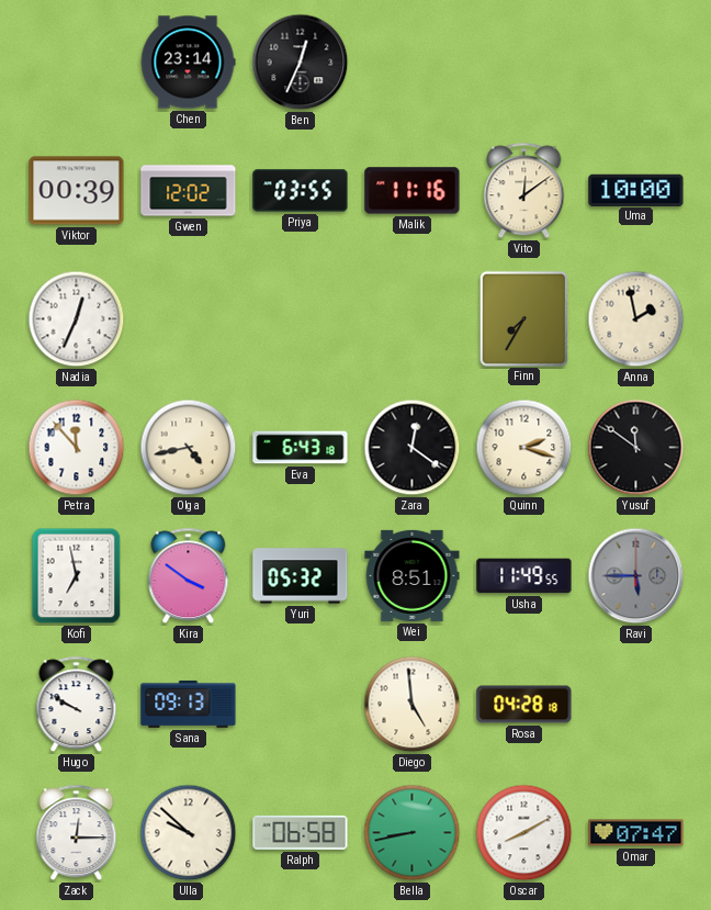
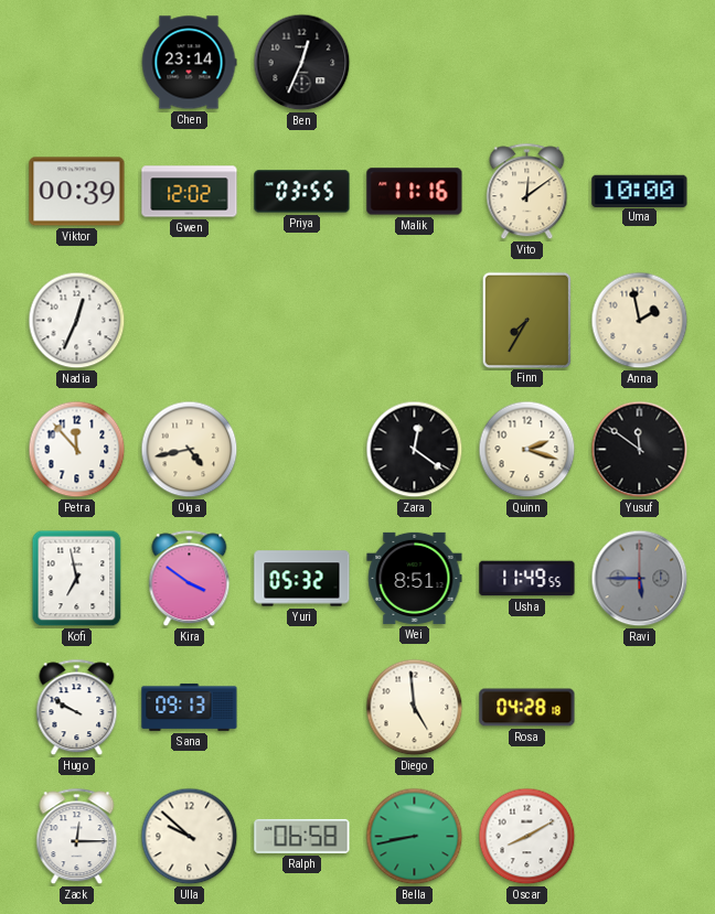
Eva: 6:43 -> none
Omar: 07:47 -> none
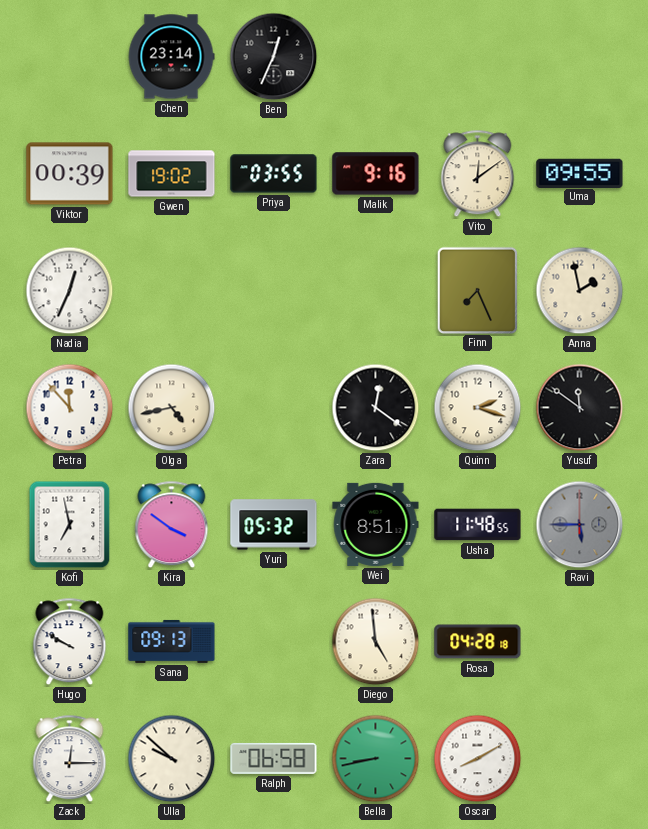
Gwen: 12:02 -> 19:02
Malik: 11:16 -> 9:16
Uma: 10:00 -> 09:55
Finn: 7:35 -> 7:26
Usha: 11:49 -> 11:48
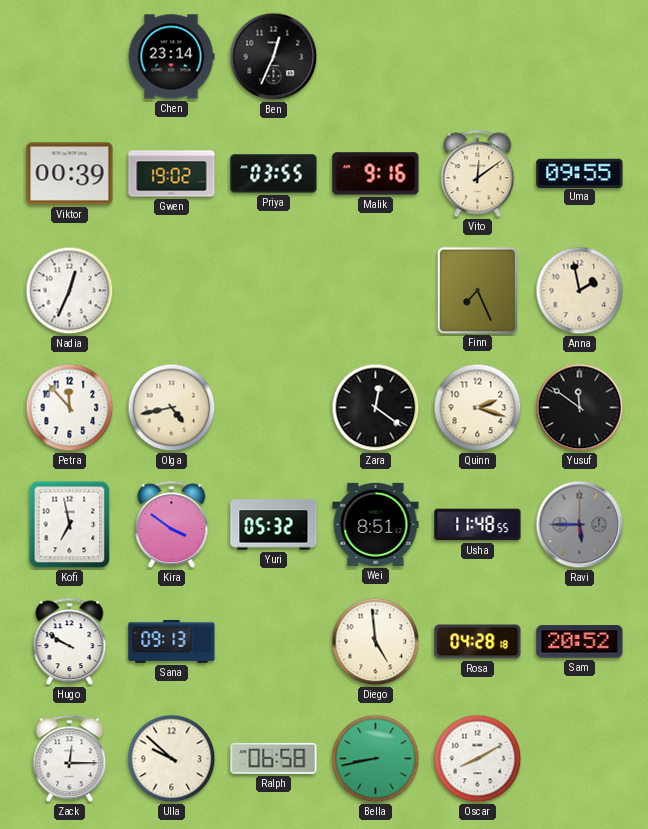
Sam: none -> 20:52
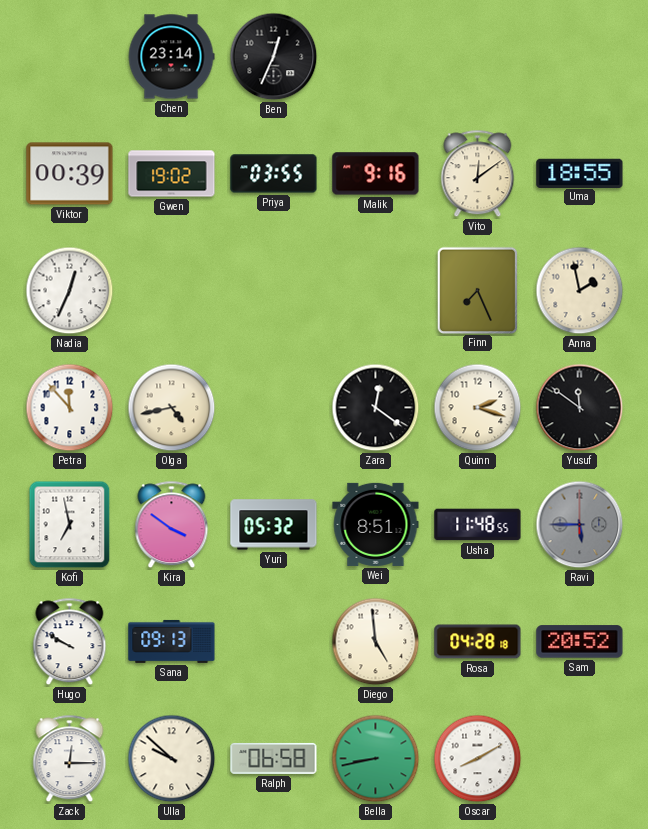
Uma: 09:55 -> 18:55
